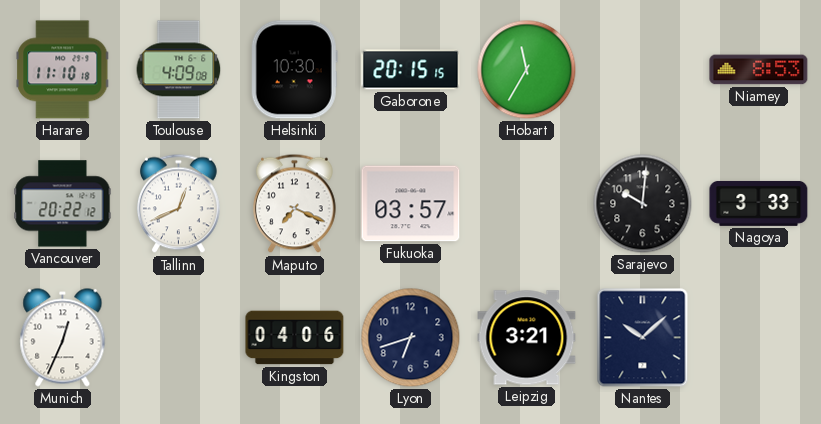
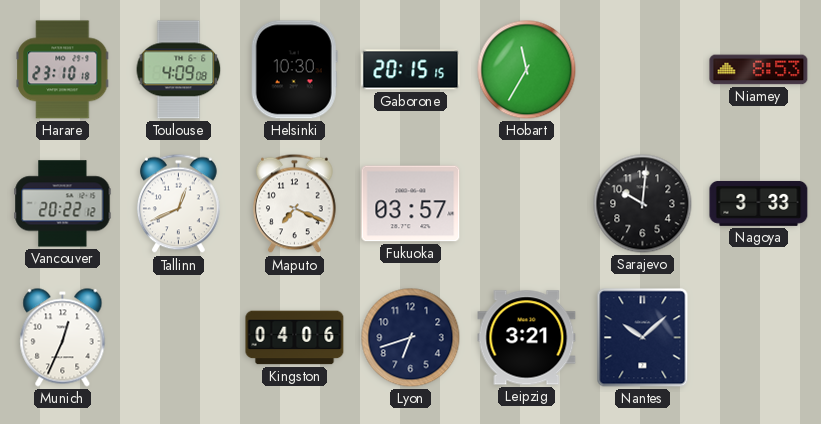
Harare: 11:10 -> 23:10
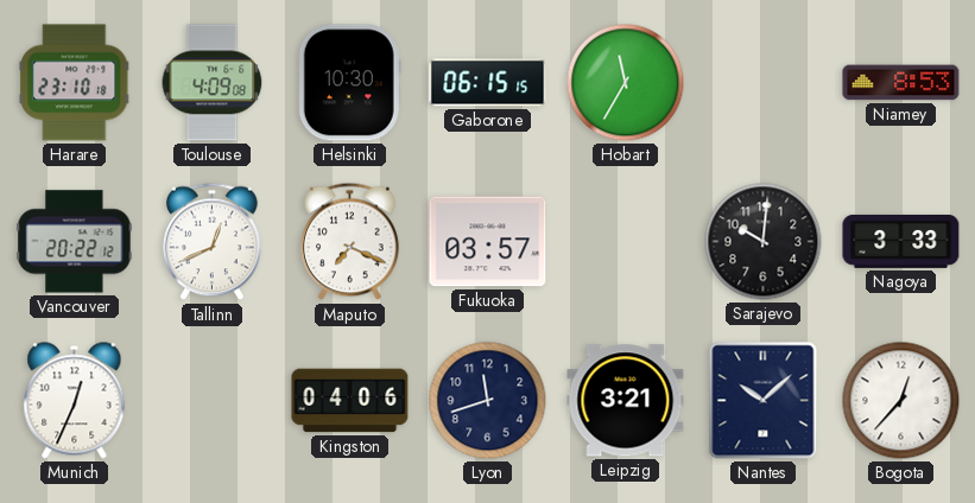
Gaborone: 20:15 -> 06:15
Lyon: 6:42 -> 11:42
Bogota: none -> 12:37
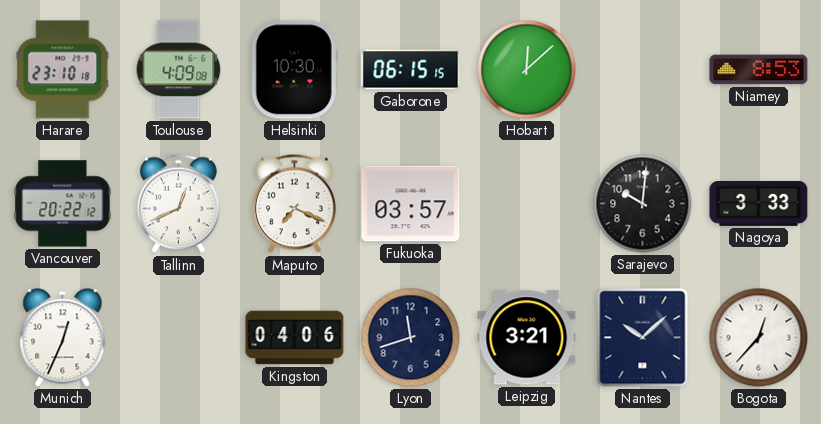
Hobart: 11:35 -> 12:08
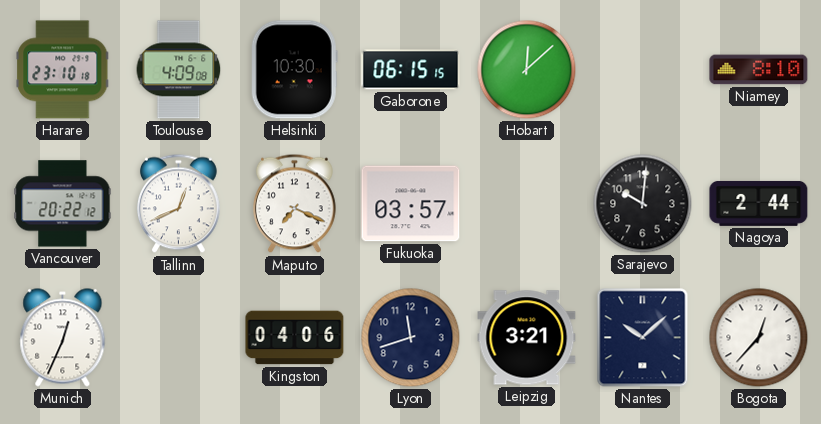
Niamey: 8:53 -> 8:10
Nagoya: 3:33 -> 2:44
